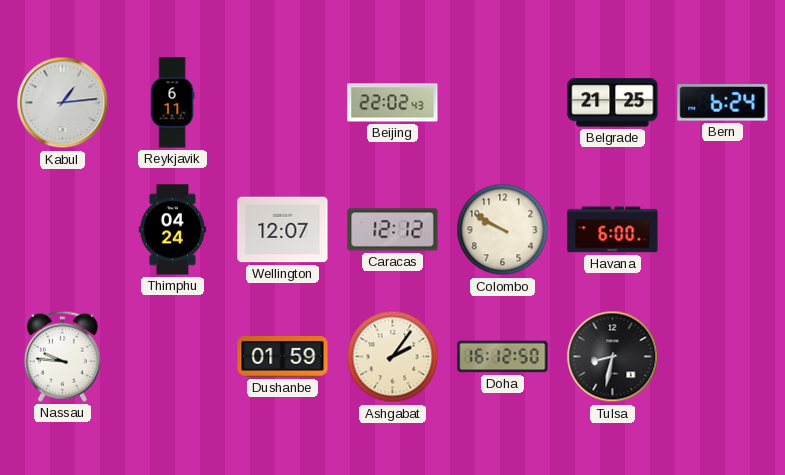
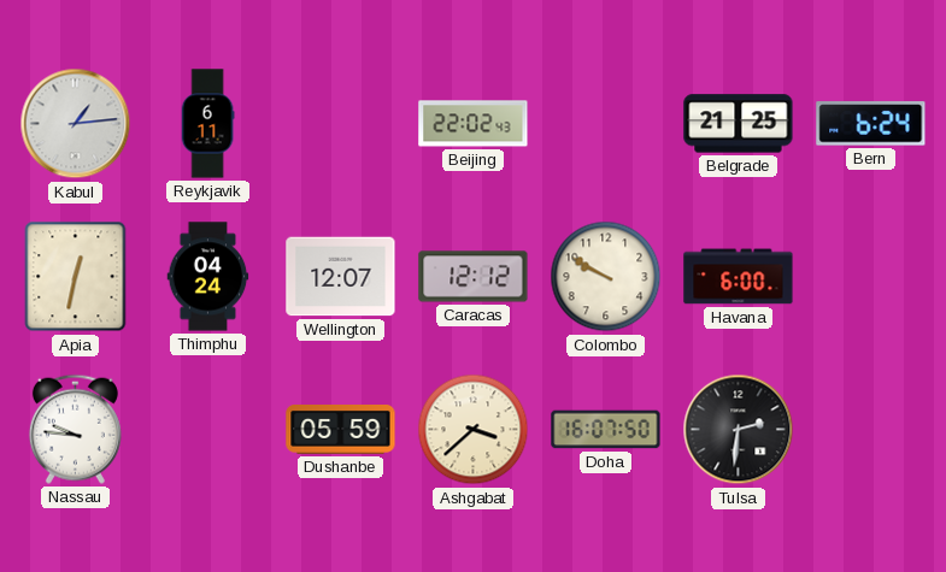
Apia: none -> 12:32
Dushanbe: 01:59 -> 05:59
Ashgabat: 2:06 -> 3:38
Doha: 16:12 -> 16:07
Tulsa: 8:32 -> 2:31
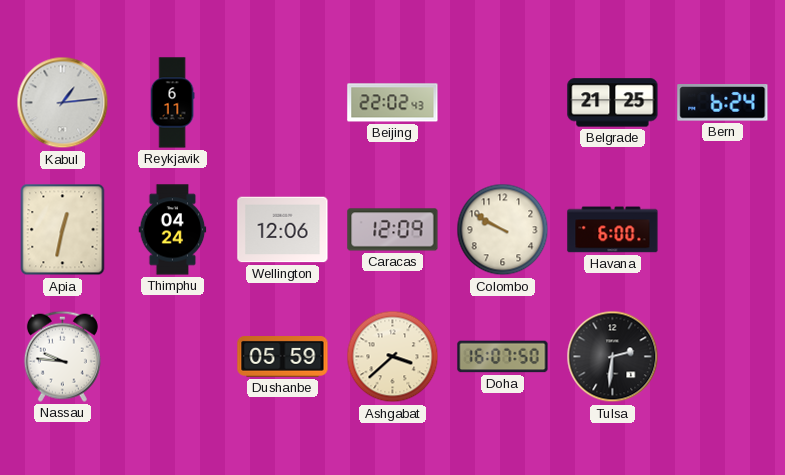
Wellington: 12:07 -> 12:06
Caracas: 12:12 -> 12:09
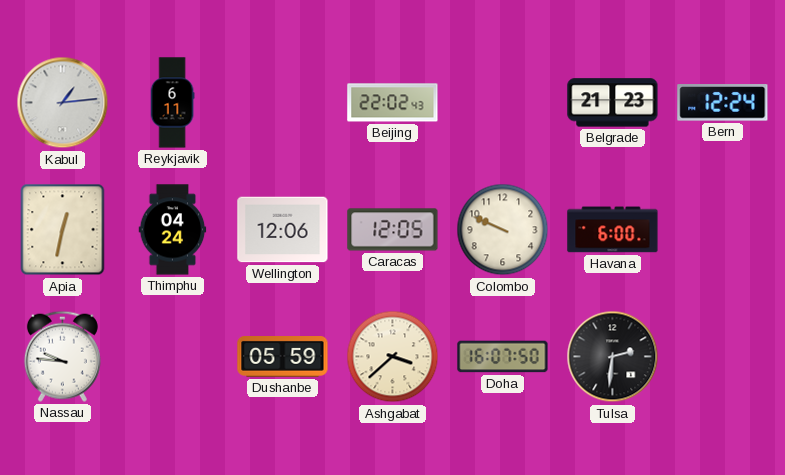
Belgrade: 21:25 -> 21:23
Bern: 6:24 -> 12:24
Caracas: 12:09 -> 12:05
Colombo: 9:50 -> 9:49
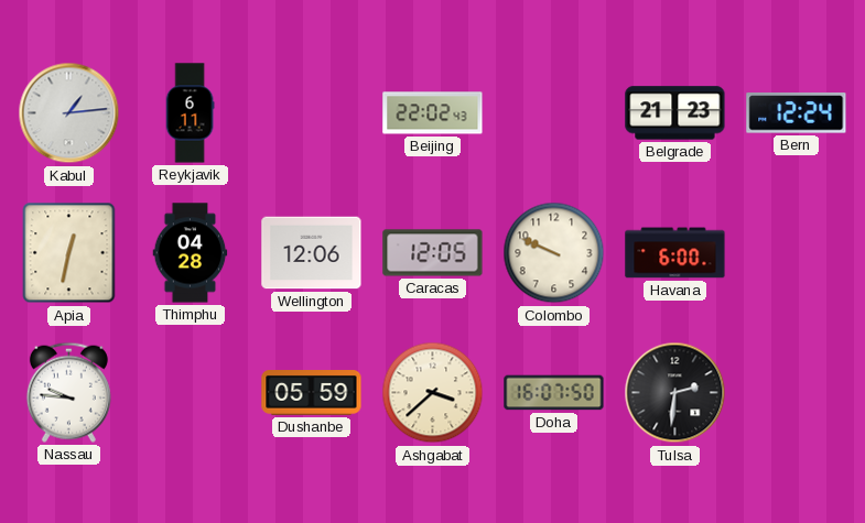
Thimphu: 04:24 -> 04:28
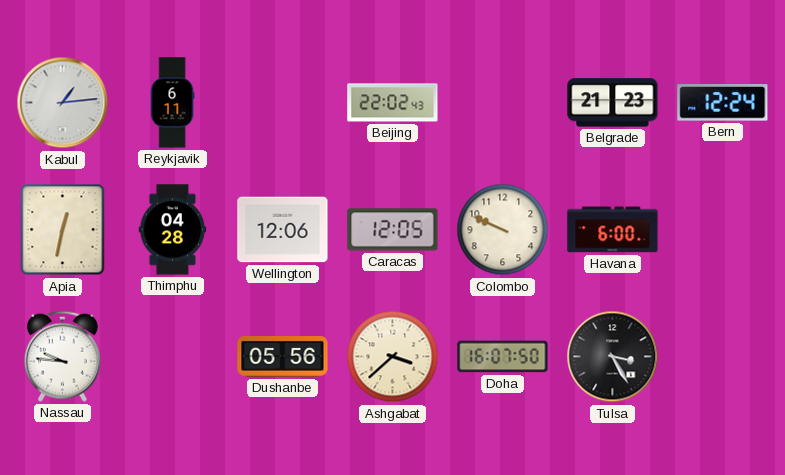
Dushanbe: 05:59 -> 05:56
Tulsa: 2:31 -> 3:25
